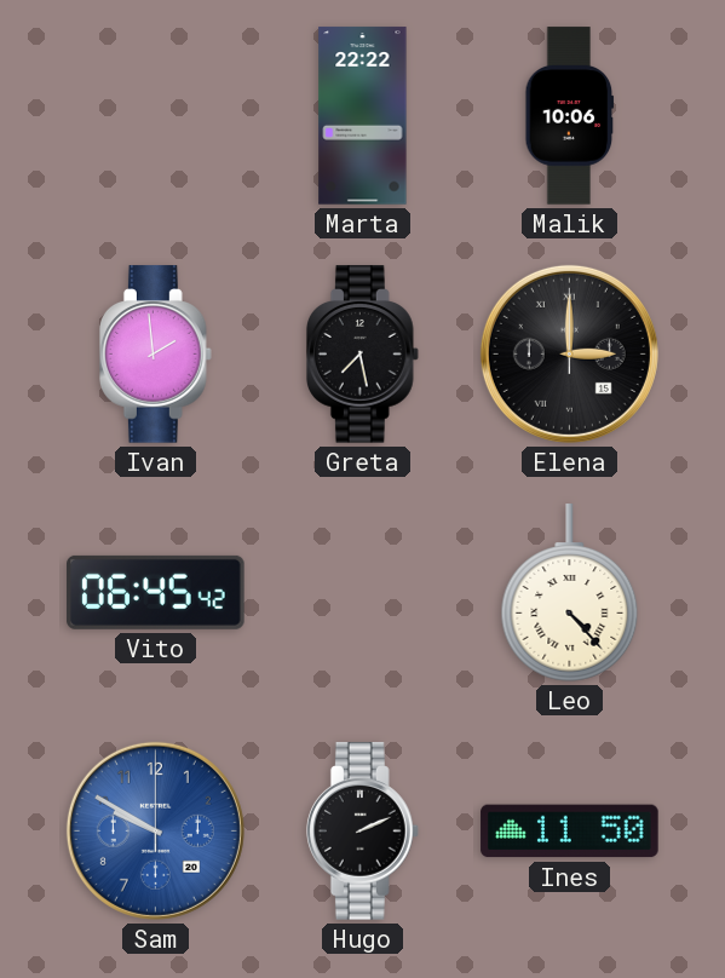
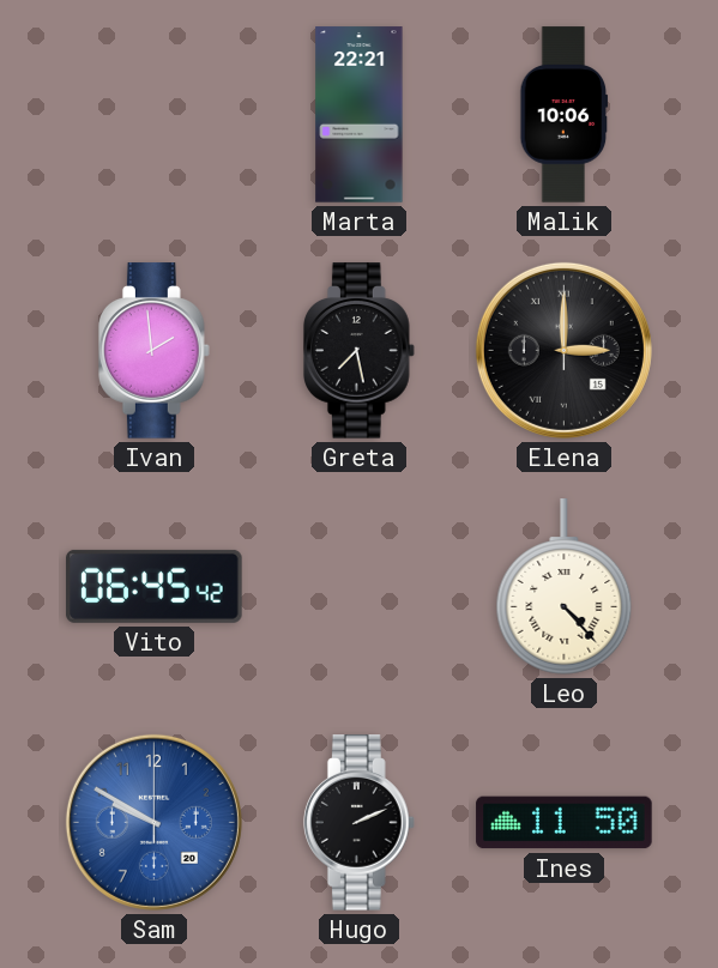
Marta: 22:22 -> 22:21
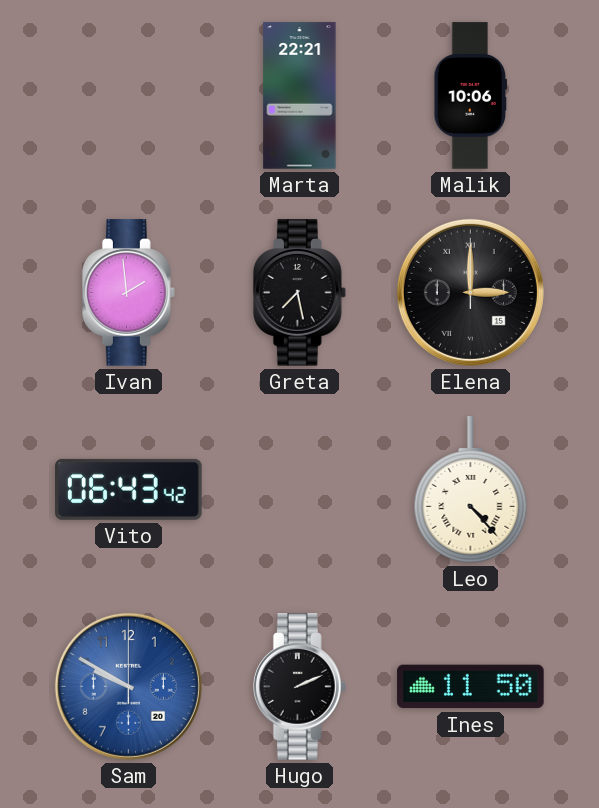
Vito: 06:45 -> 06:43
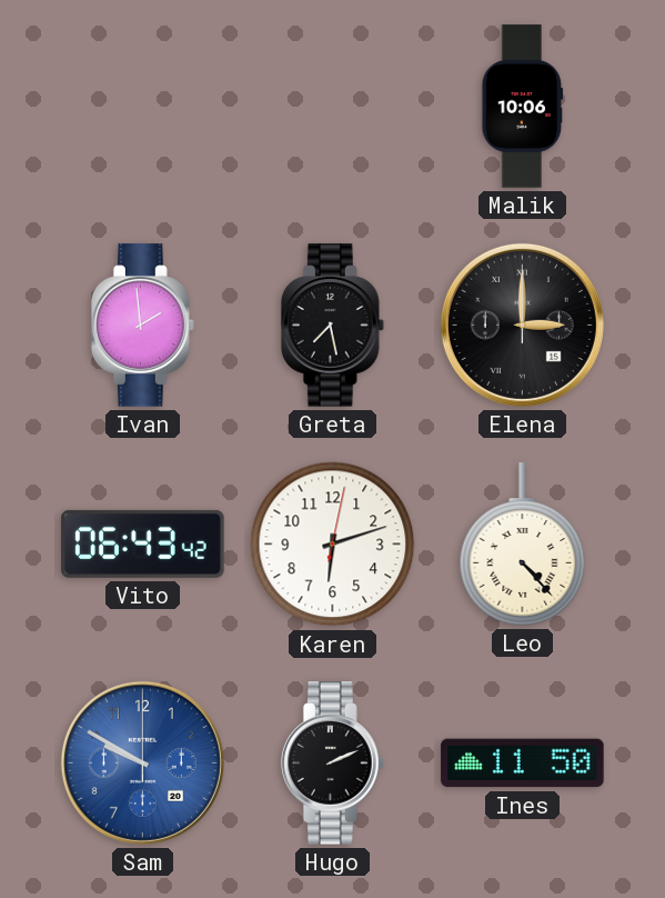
Marta: 22:21 -> none
Karen: none -> 6:12
